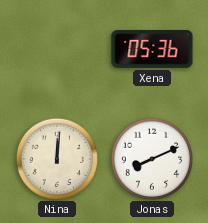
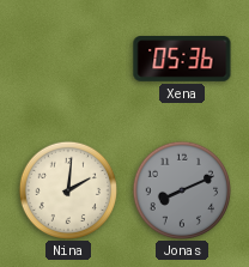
Nina: 12:01 -> 2:01
Jonas dial: white -> grey
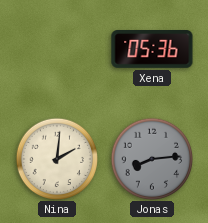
Jonas: 8:11 -> 8:14
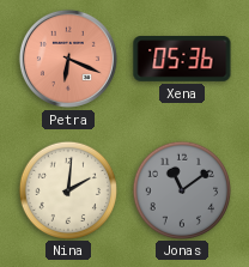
Petra: none -> 6:19
Jonas: 8:14 -> 11:09
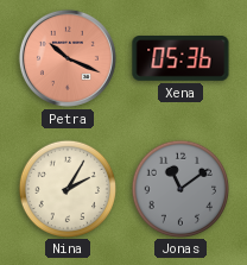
Petra: 6:19 -> 10:19
Nina: 2:01 -> 2:05
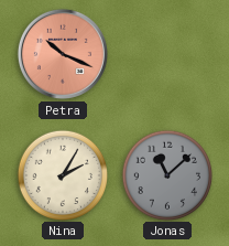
Xena: 05:36 -> none
Jonas: 11:09 -> 11:08
